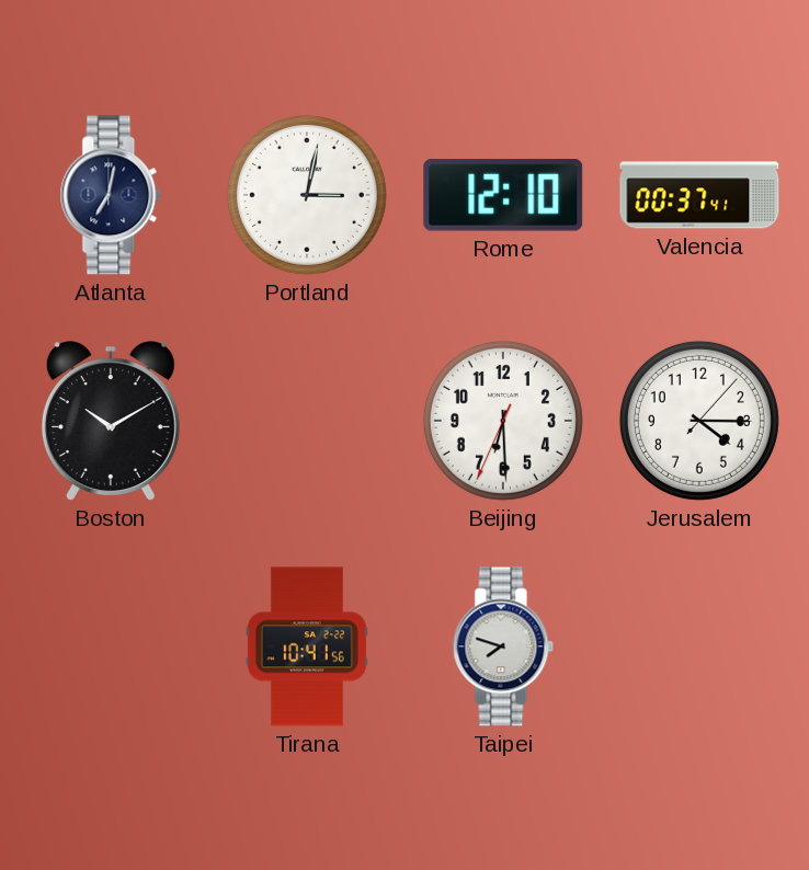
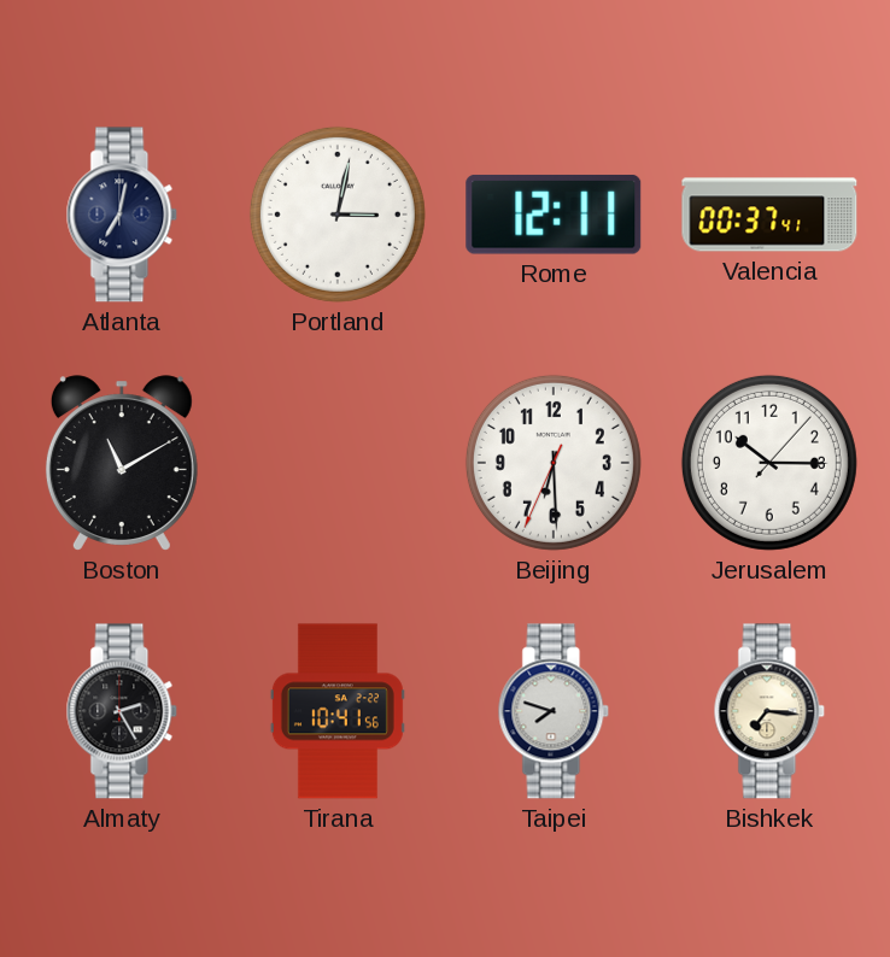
Rome: 12:10 -> 12:11
Boston: 10:10 -> 11:10
Jerusalem: 4:15 -> 10:15
Almaty: none -> 2:25
Bishkek: none -> 7:16
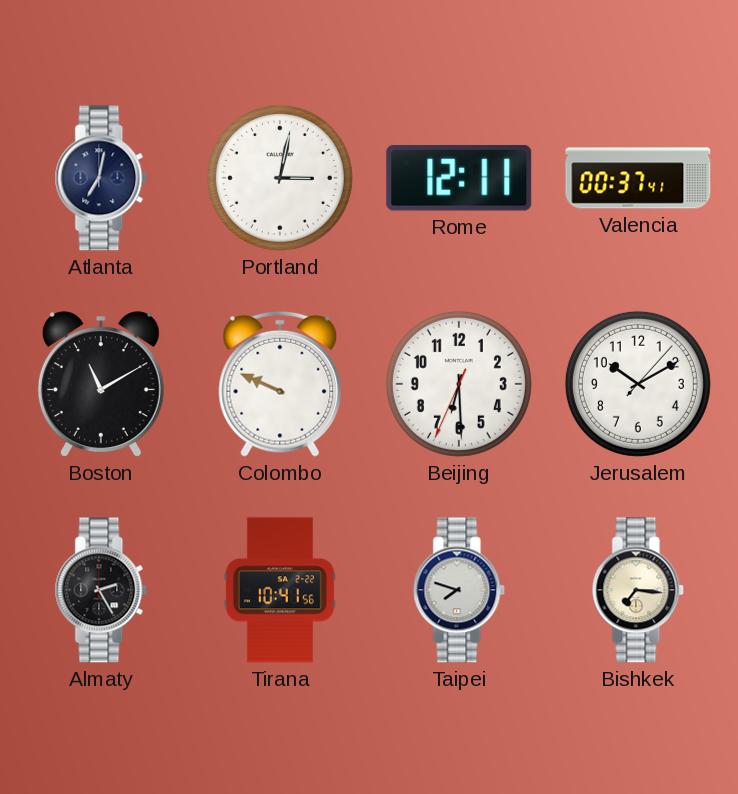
Colombo: none -> 9:49
Jerusalem: 10:15 -> 10:10
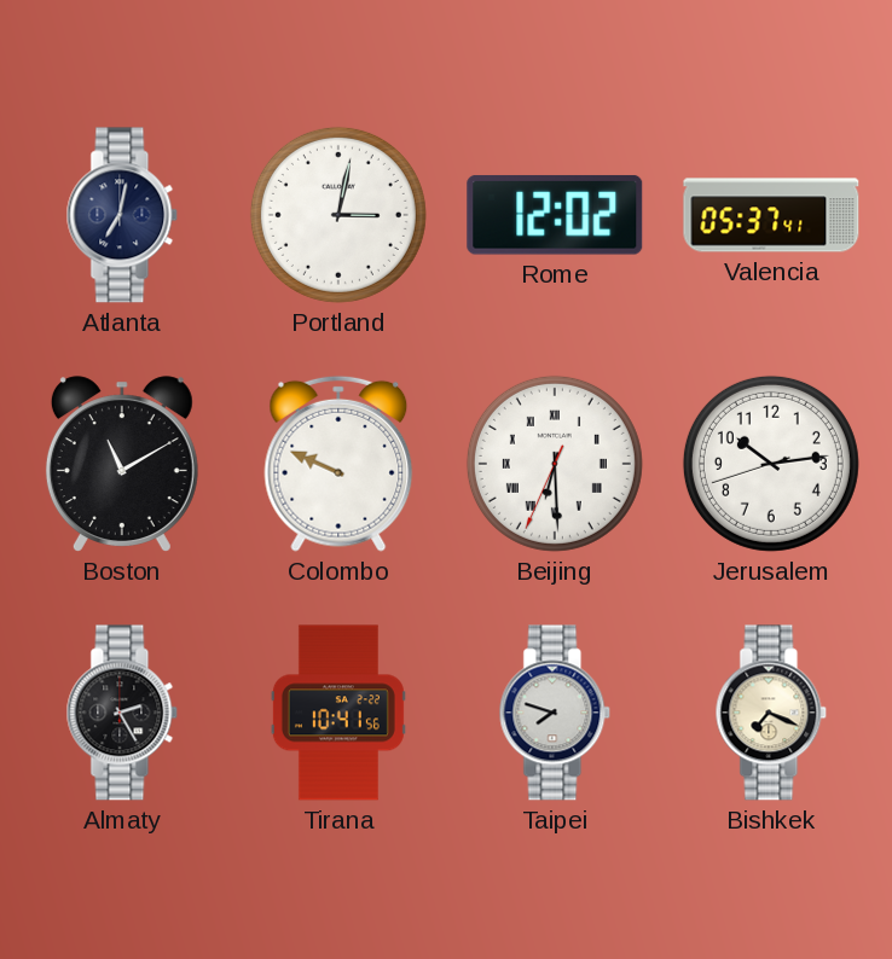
Rome: 12:11 -> 12:02
Valencia: 00:37 -> 05:37
Beijing numerals: Arabic -> Roman
Jerusalem: 10:10 -> 10:13
Bishkek: 7:16 -> 7:19
